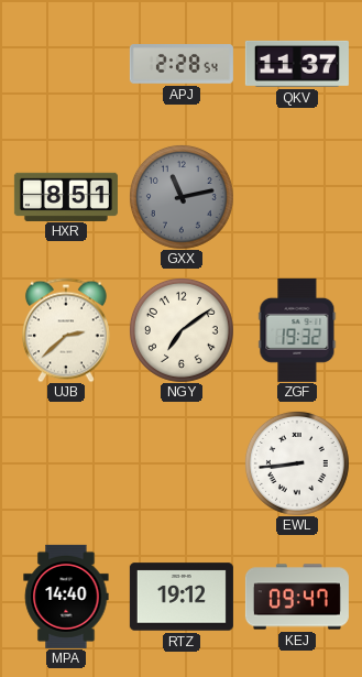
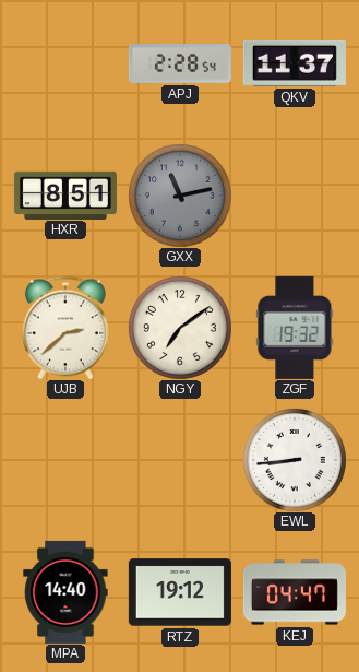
KEJ: 09:47 -> 04:47
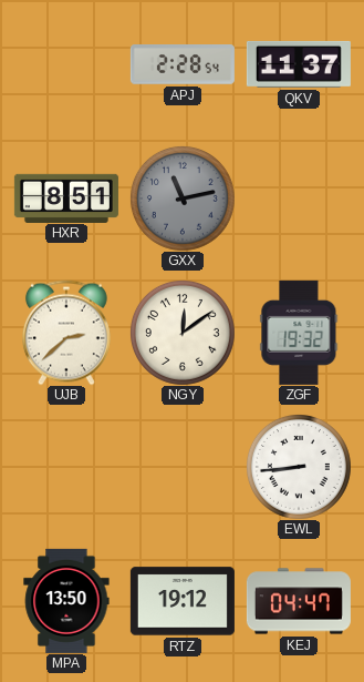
NGY: 7:09 -> 12:09
MPA: 14:40 -> 13:50
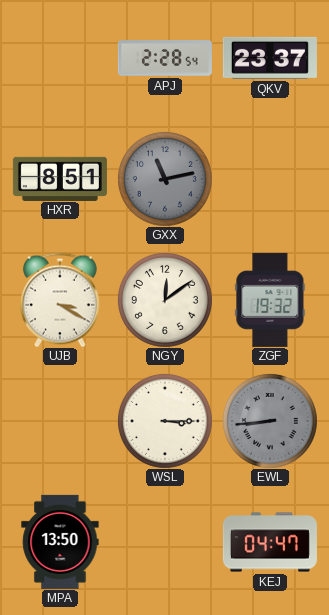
QKV: 11:37 -> 23:37
UJB: 2:38 -> 3:20
WSL: none -> 3:15
EWL dial: white -> grey
RTZ: 19:12 -> none
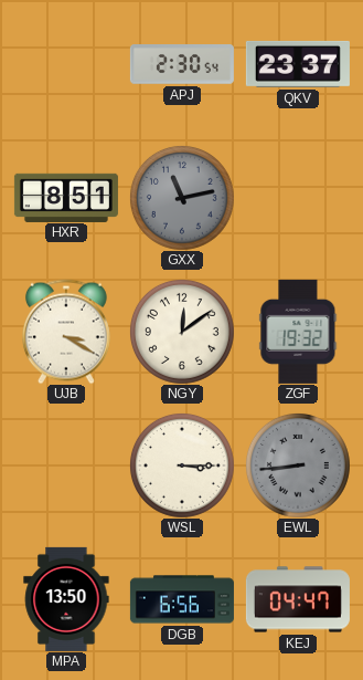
APJ: 2:28 -> 2:30
DGB: none -> 6:56
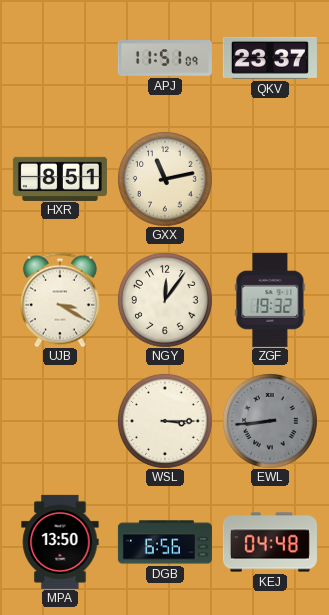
APJ: 2:30 -> 11:51
GXX dial: grey -> cream
NGY: 12:09 -> 12:06
KEJ: 04:47 -> 04:48
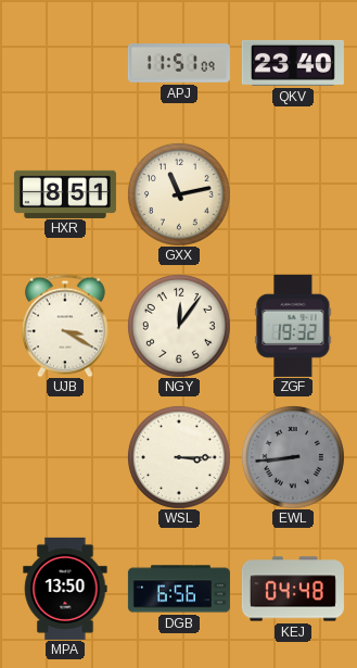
QKV: 23:37 -> 23:40
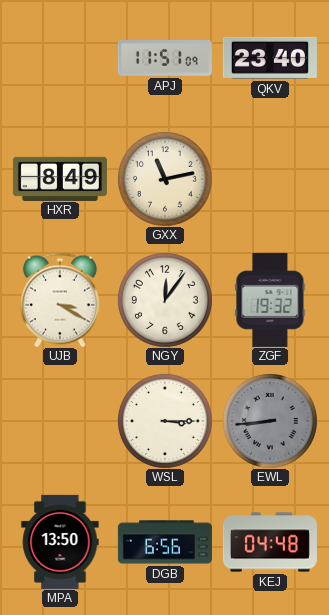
HXR: 8:51 -> 8:49
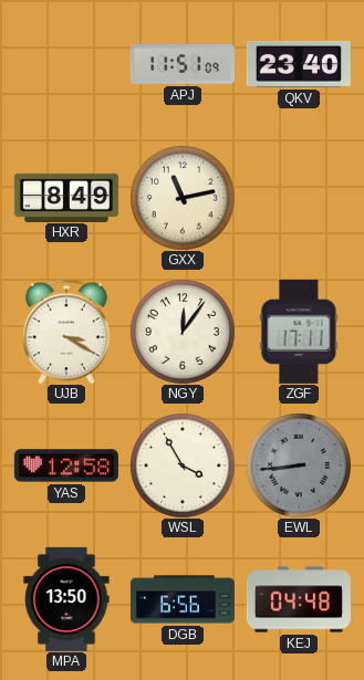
ZGF: 19:32 -> 17:11
YAS: none -> 12:58
WSL: 3:15 -> 3:55
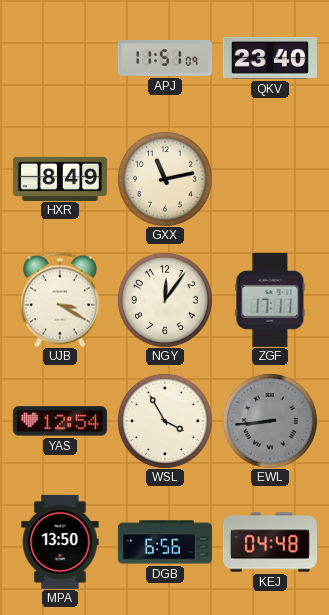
YAS: 12:58 -> 12:54
